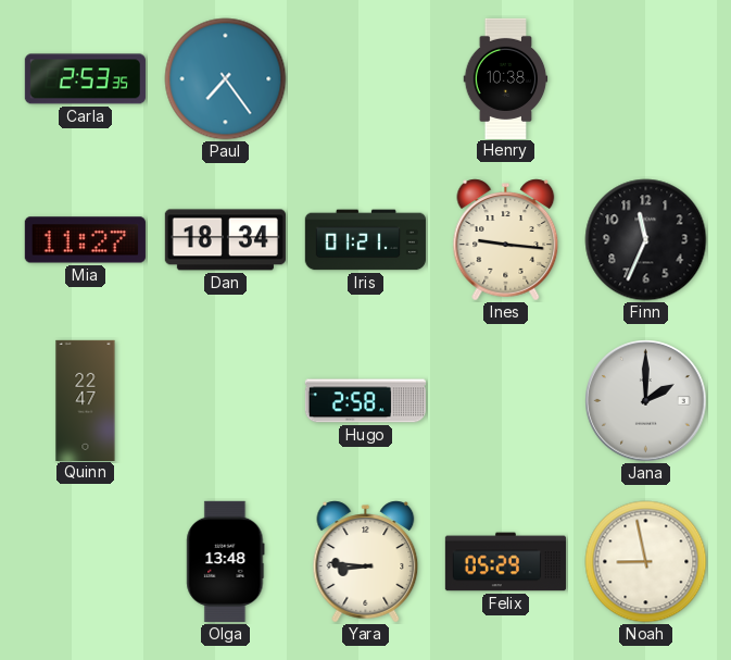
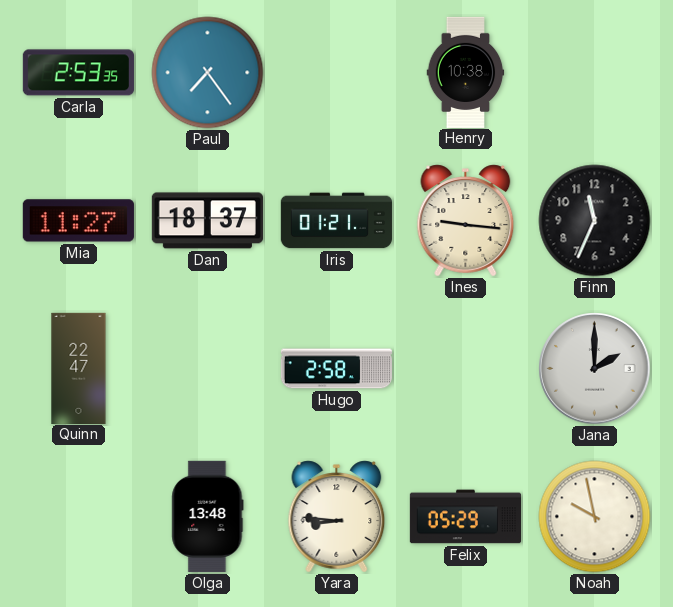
Dan: 18:34 -> 18:37
Noah: 8:58 -> 9:58
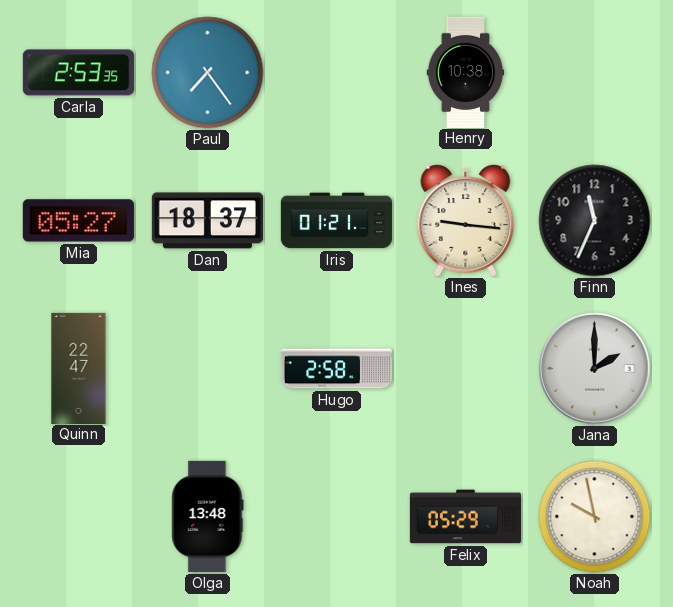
Mia: 11:27 -> 05:27
Yara: 8:46 -> none
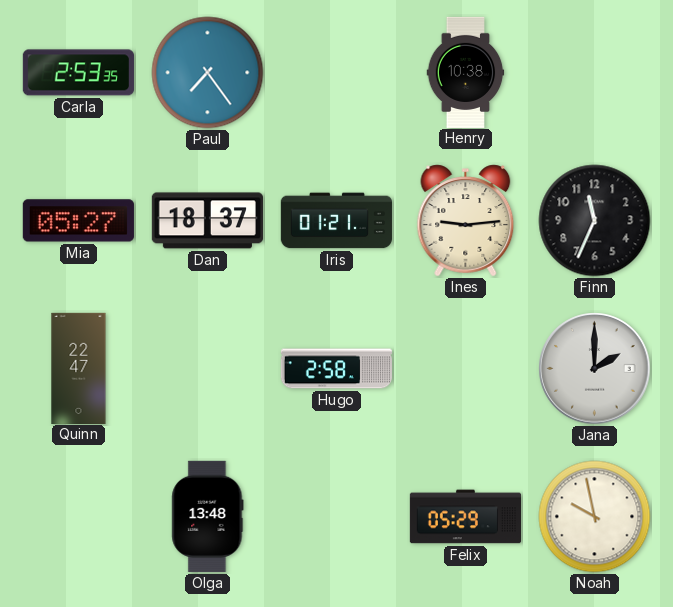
Ines: 9:16 -> 9:14
